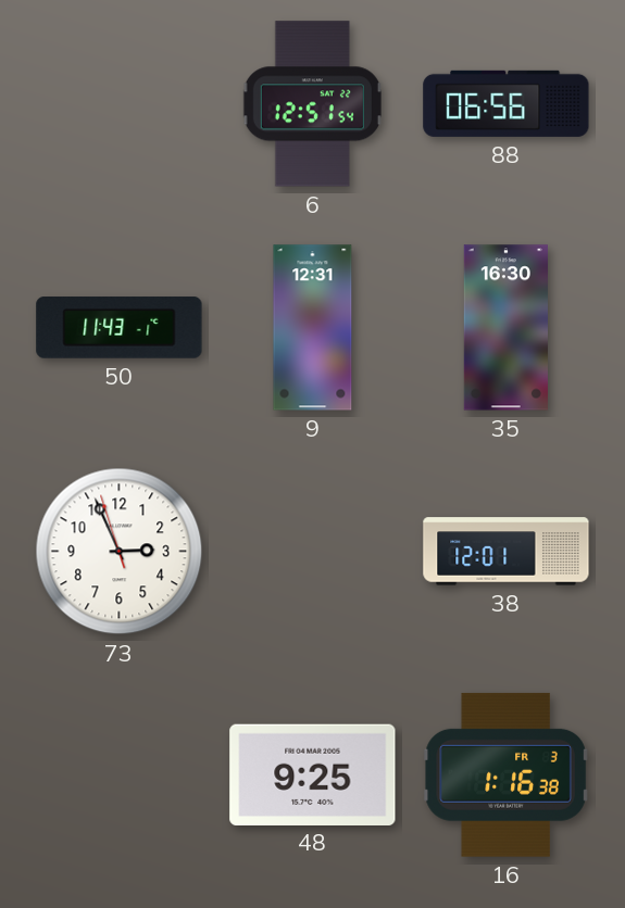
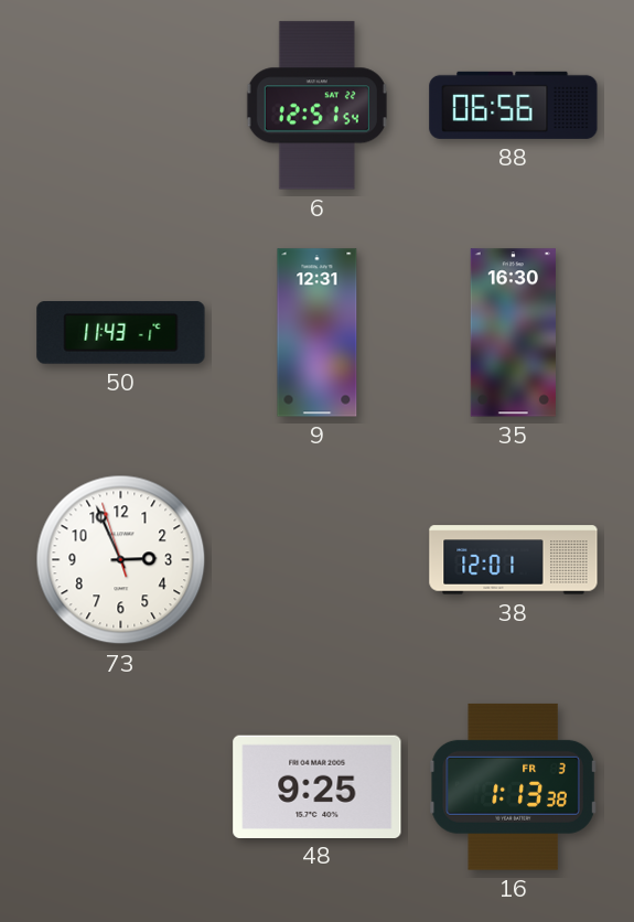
16: 1:16 -> 1:13
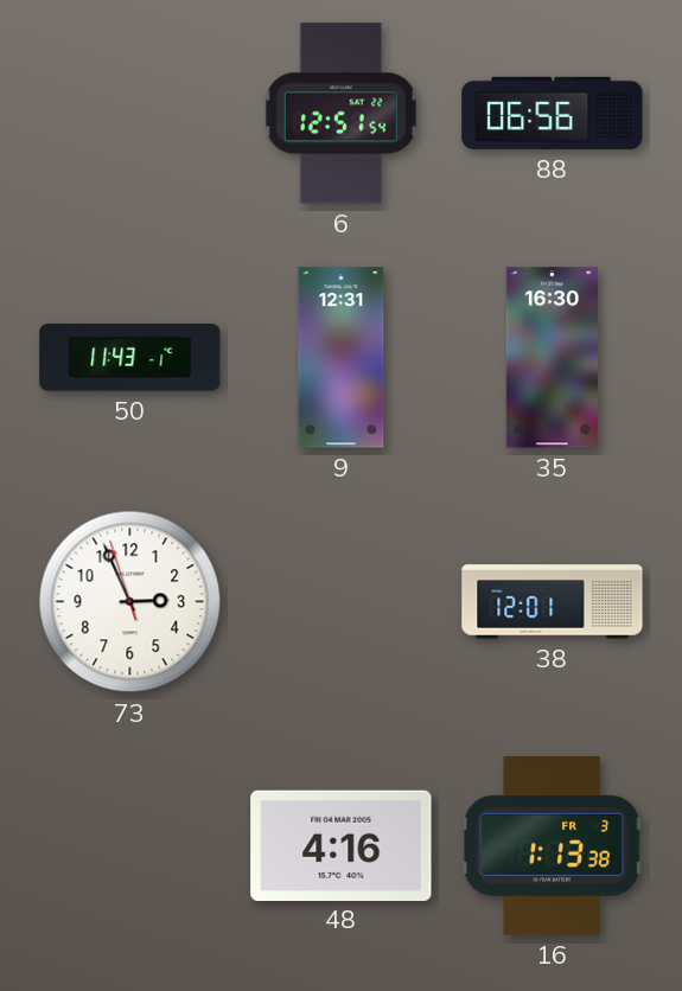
48: 9:25 -> 4:16
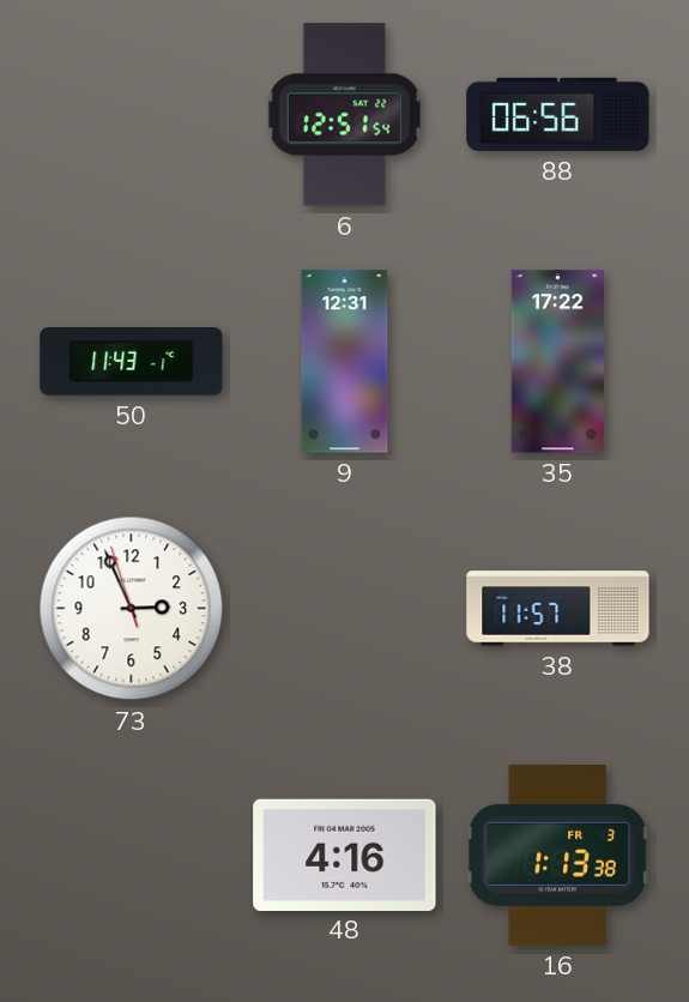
35: 16:30 -> 17:22
38: 12:01 -> 11:57
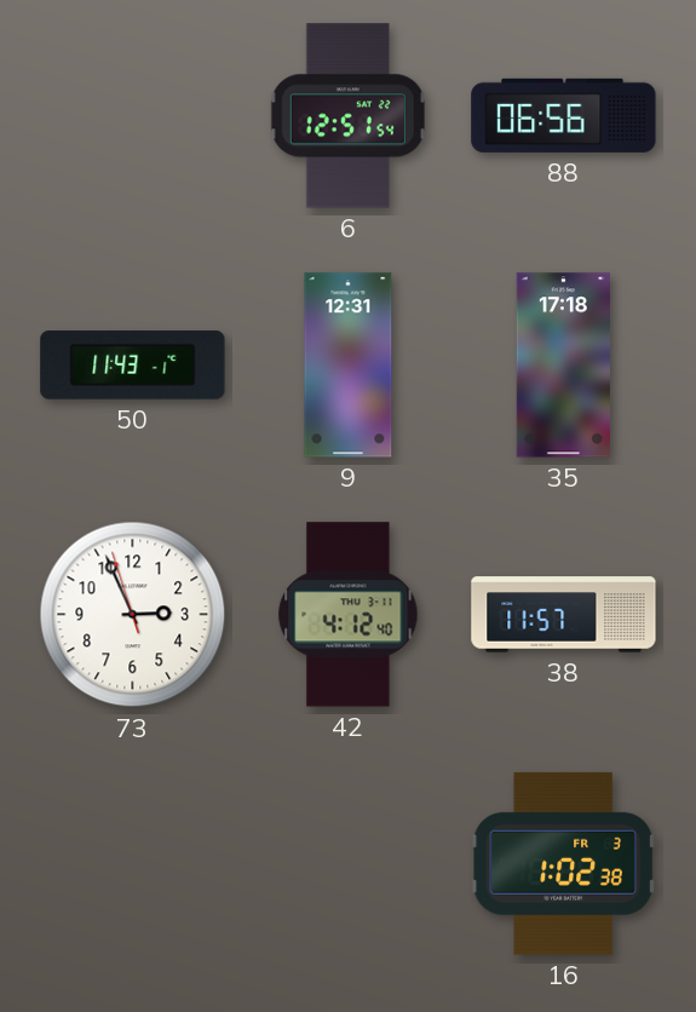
35: 17:22 -> 17:18
42: none -> 4:12
48: 4:16 -> none
16: 1:13 -> 1:02
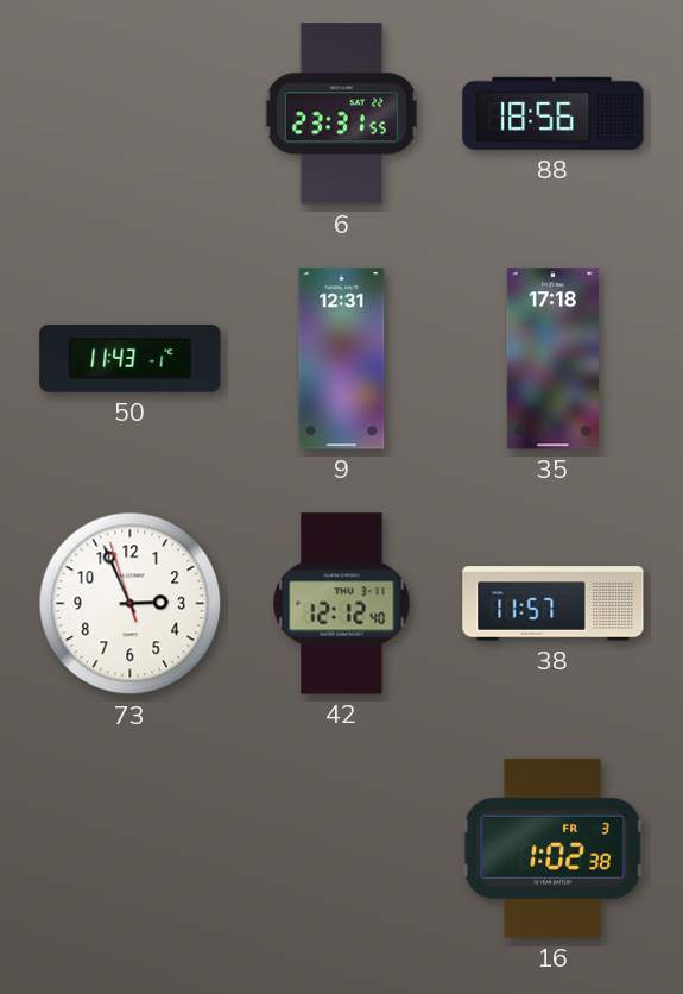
6: 12:51 -> 23:31
88: 06:56 -> 18:56
42: 4:12 -> 12:12
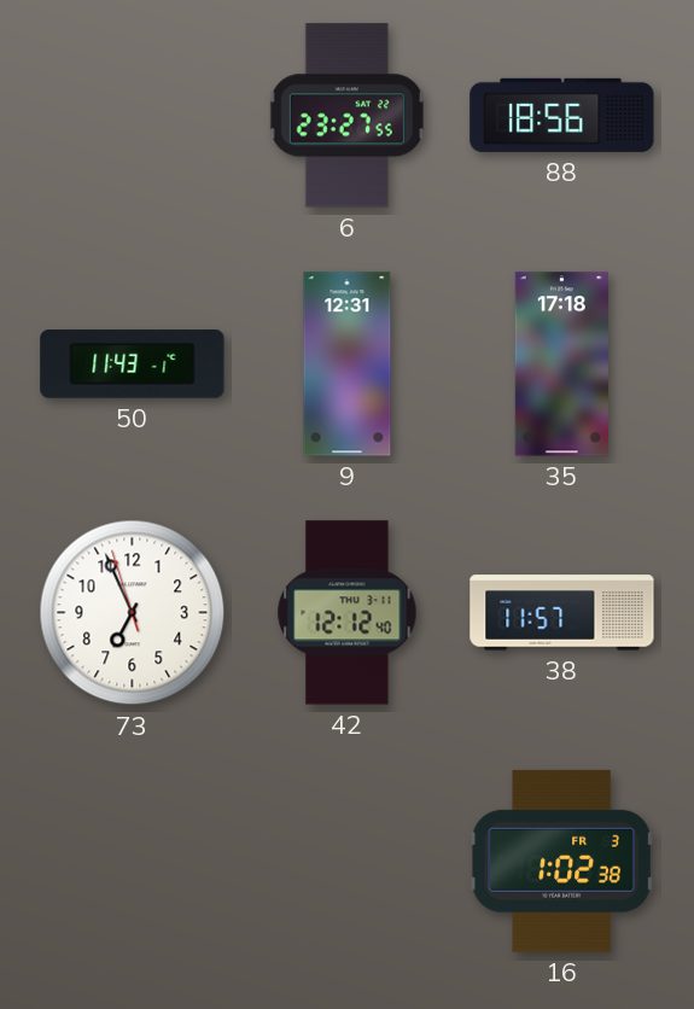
6: 23:31 -> 23:27
73: 2:55 -> 6:55
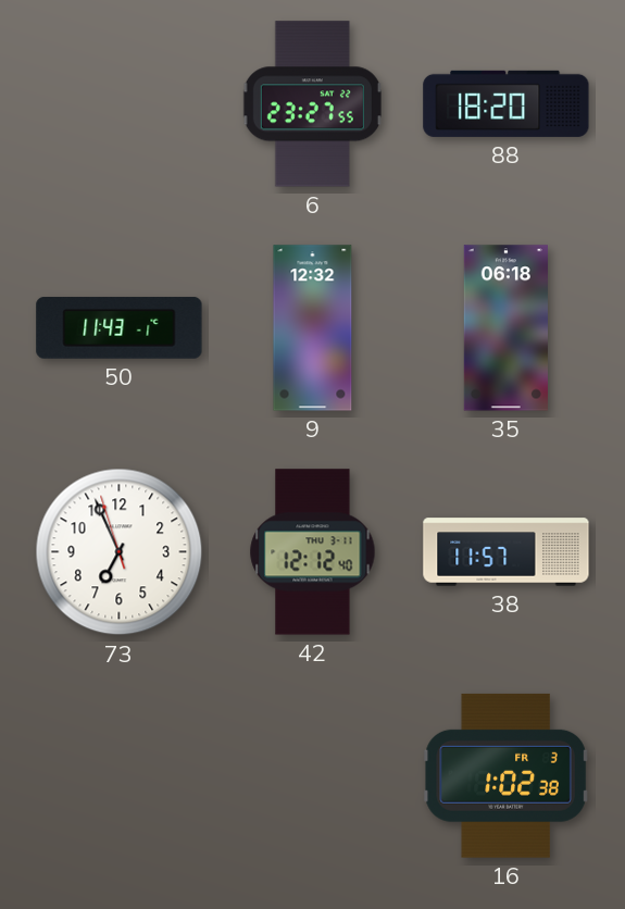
88: 18:56 -> 18:20
9: 12:31 -> 12:32
35: 17:18 -> 06:18
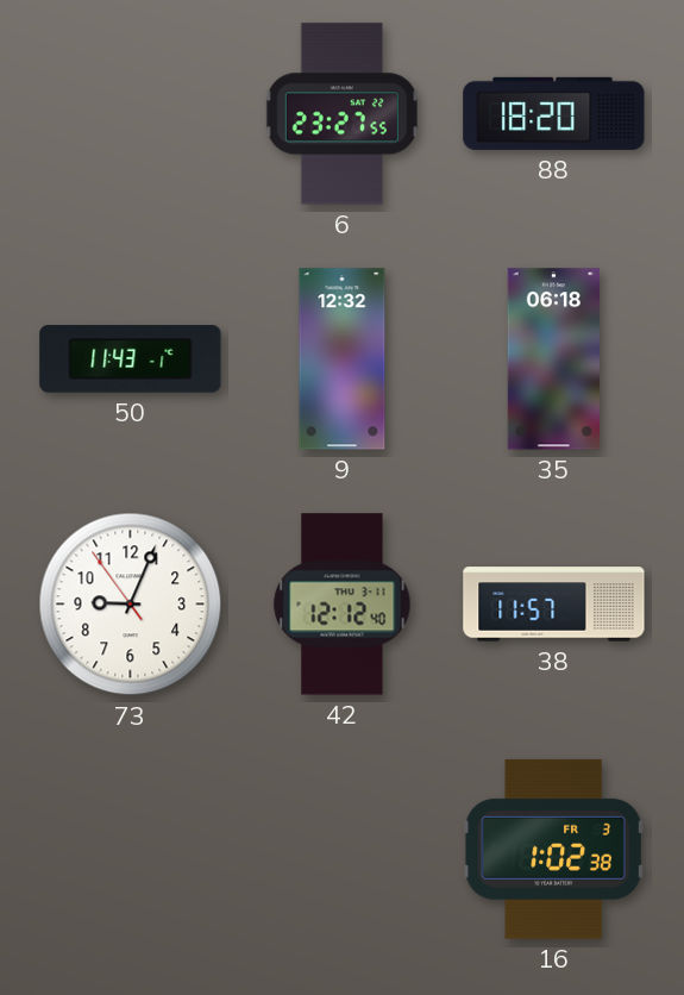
73: 6:55 -> 9:03
